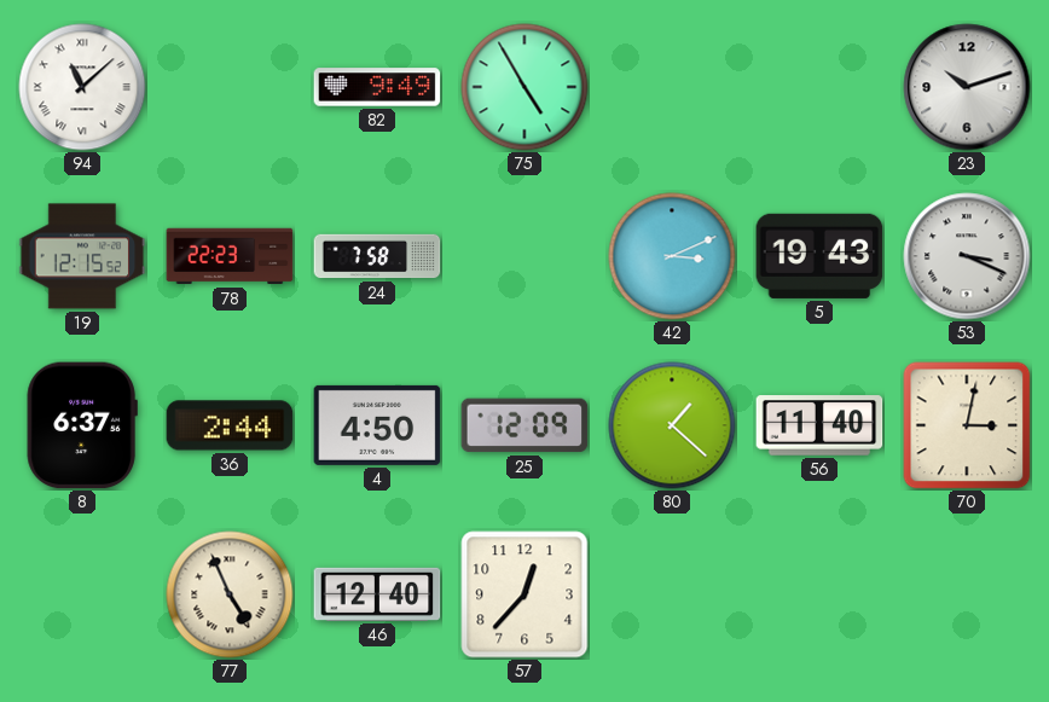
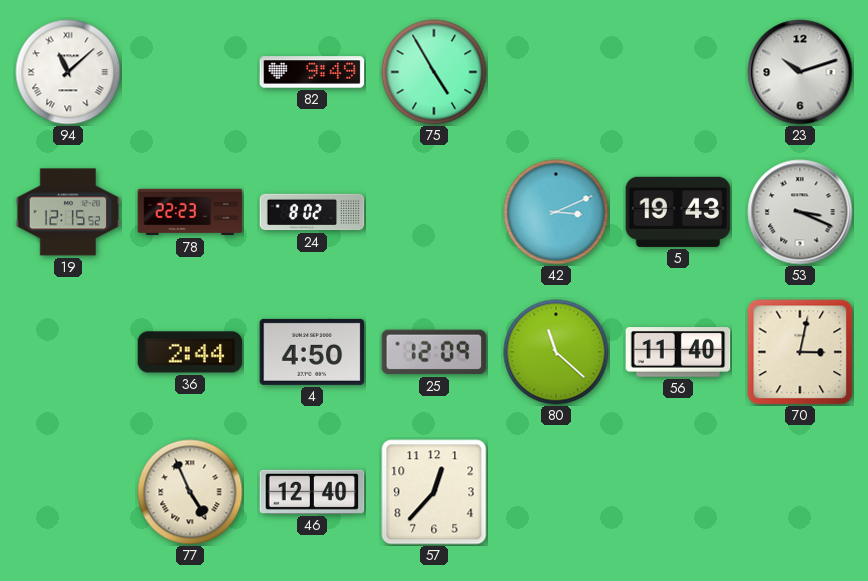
24: 7:58 -> 8:02
8: 6:37 -> none
80: 1:22 -> 11:22
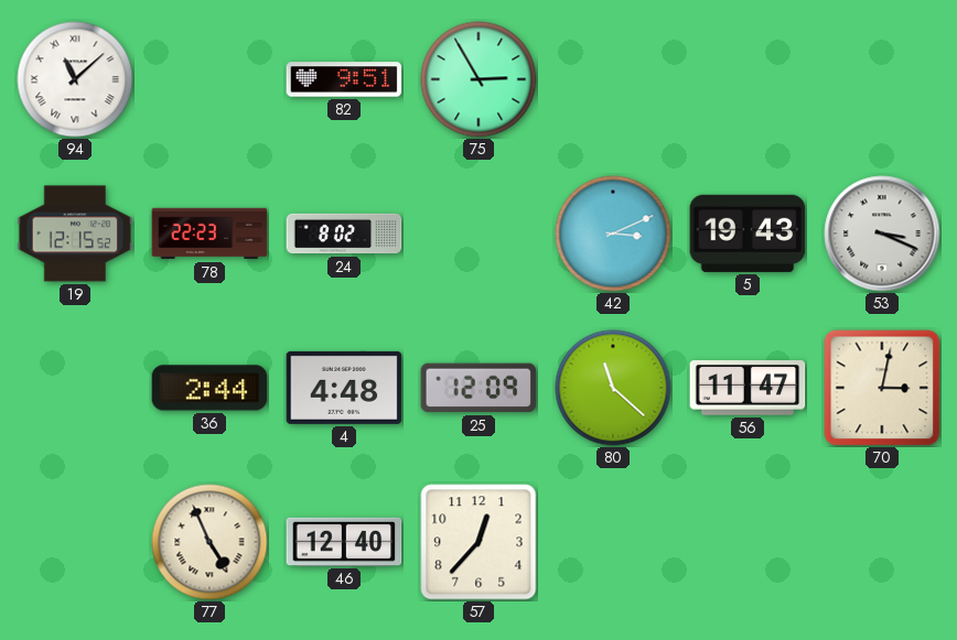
82: 9:49 -> 9:51
75: 4:55 -> 2:55
23: 10:12 -> none
4: 4:50 -> 4:48
56: 11:40 -> 11:47
